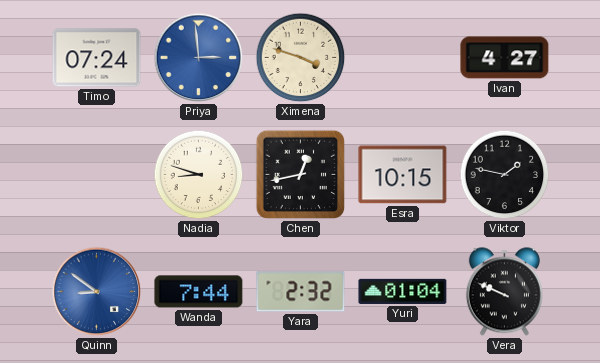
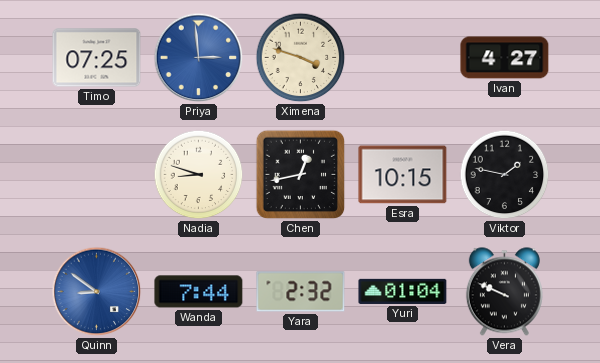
Timo: 07:24 -> 07:25
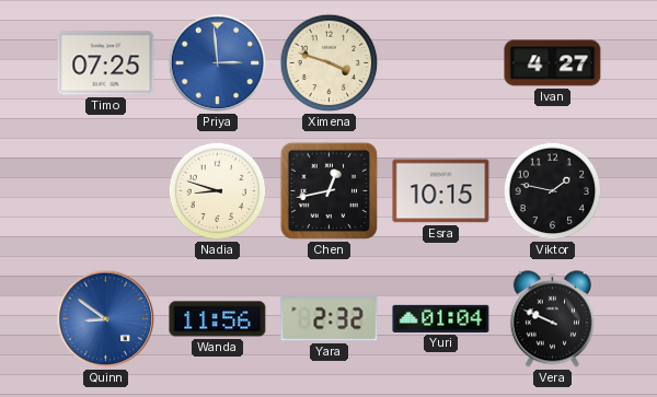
Wanda: 7:44 -> 11:56
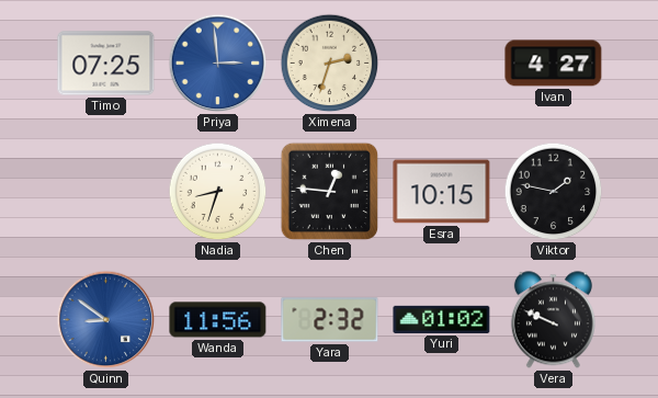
Ximena: 3:48 -> 2:33
Nadia: 8:48 -> 8:33
Chen: 12:43 -> 12:46
Yuri: 01:04 -> 01:02
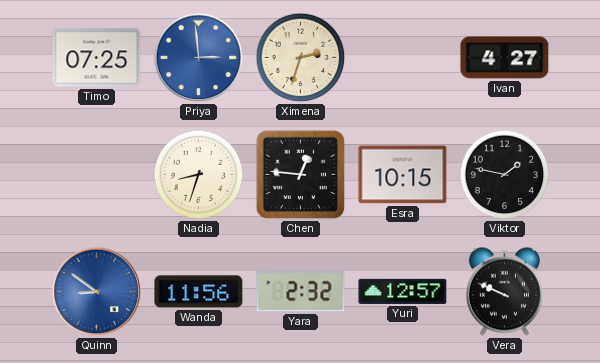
Yuri: 01:02 -> 12:57
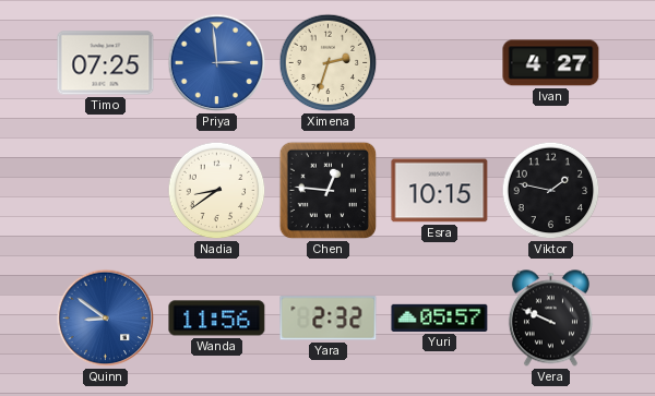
Nadia: 8:33 -> 8:39
Yuri: 12:57 -> 05:57
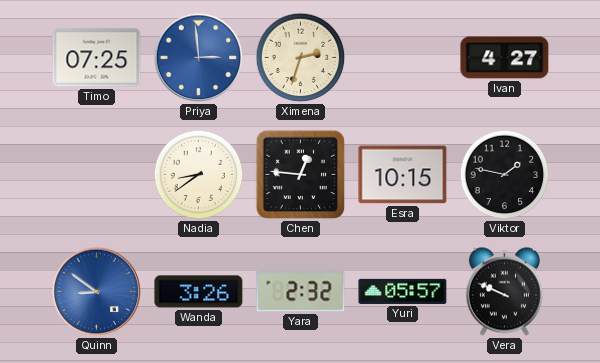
Wanda: 11:56 -> 3:26
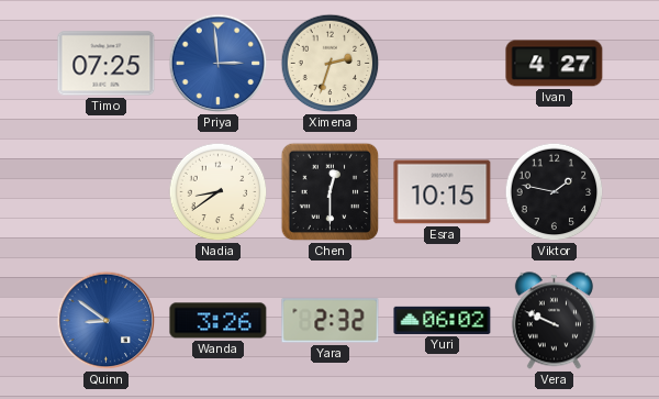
Chen: 12:46 -> 12:30
Yuri: 05:57 -> 06:02
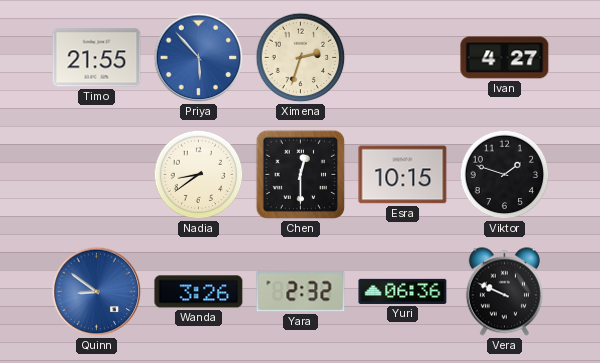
Timo: 07:25 -> 21:55
Priya: 2:59 -> 5:53
Viktor: 1:47 -> 1:48
Yuri: 06:02 -> 06:36
